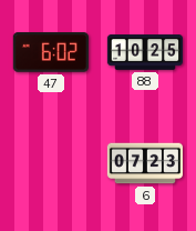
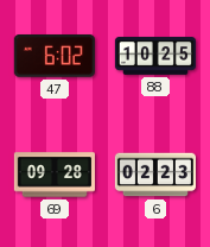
69: none -> 09:28
6: 07:23 -> 02:23
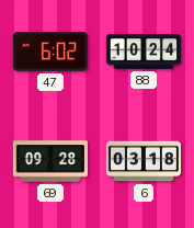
88: 10:25 -> 10:24
6: 02:23 -> 03:18
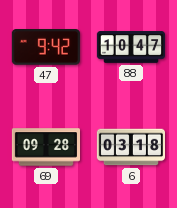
47: 6:02 -> 9:42
88: 10:24 -> 10:47
